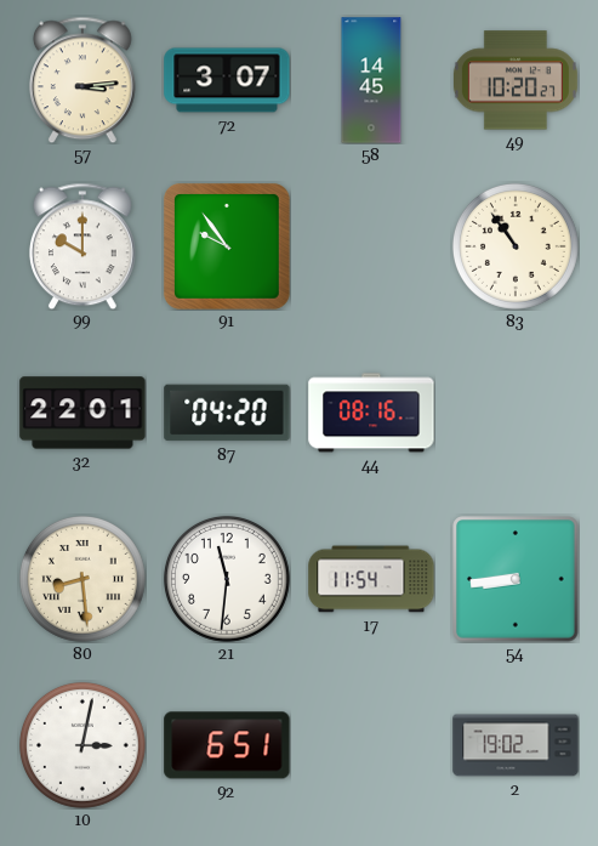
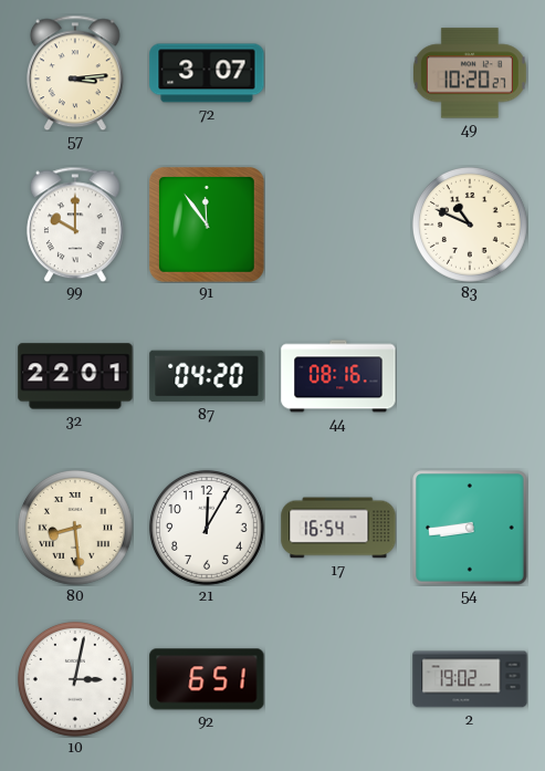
58: 14:45 -> none
91: 9:54 -> 11:54
83: 10:54 -> 10:49
21: 11:31 -> 12:05
17: 11:54 -> 16:54
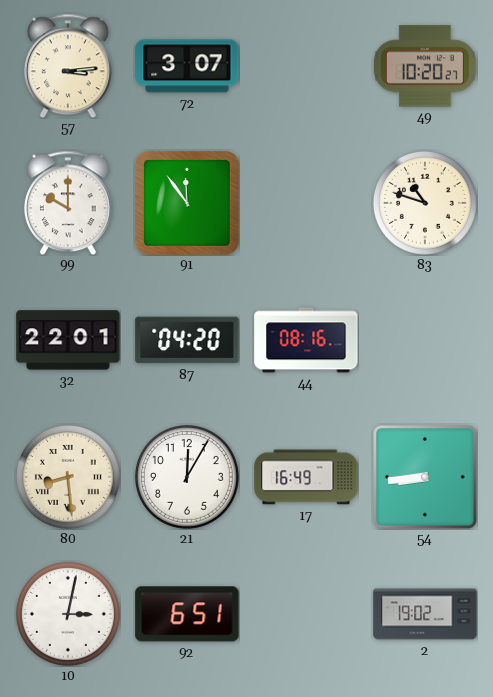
83: 10:49 -> 10:48
17: 16:54 -> 16:49
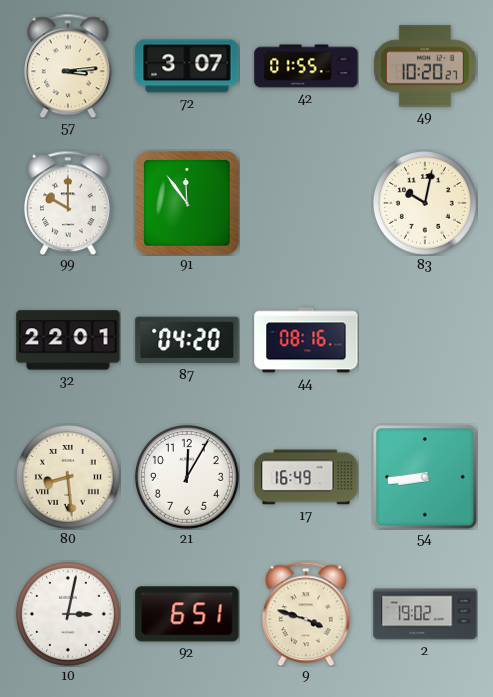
42: none -> 01:55
83: 10:48 -> 10:02
9: none -> 3:48
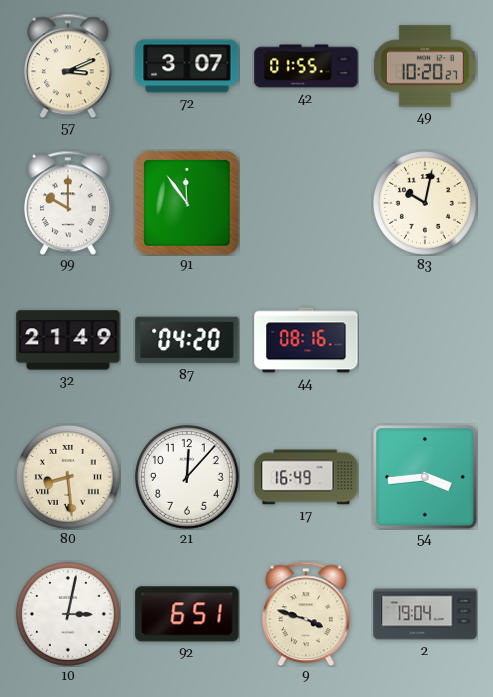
57: 3:14 -> 3:11
32: 22:01 -> 21:49
21: 12:05 -> 12:07
54: 8:44 -> 3:44
2: 19:02 -> 19:04
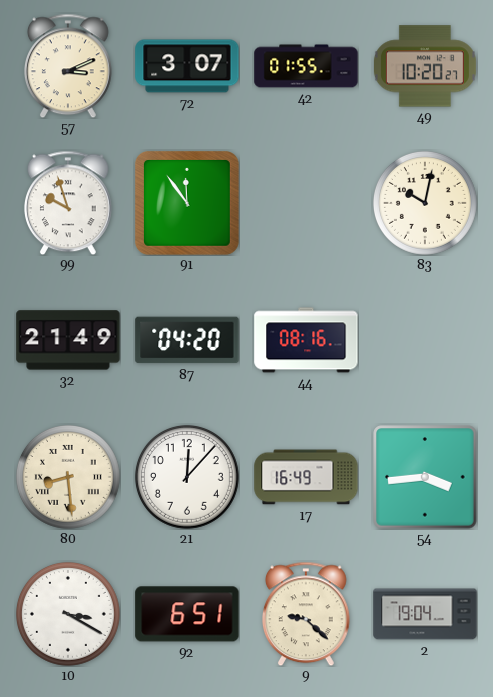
99: 10:00 -> 9:57
10: 3:02 -> 3:20
9: 3:48 -> 9:22
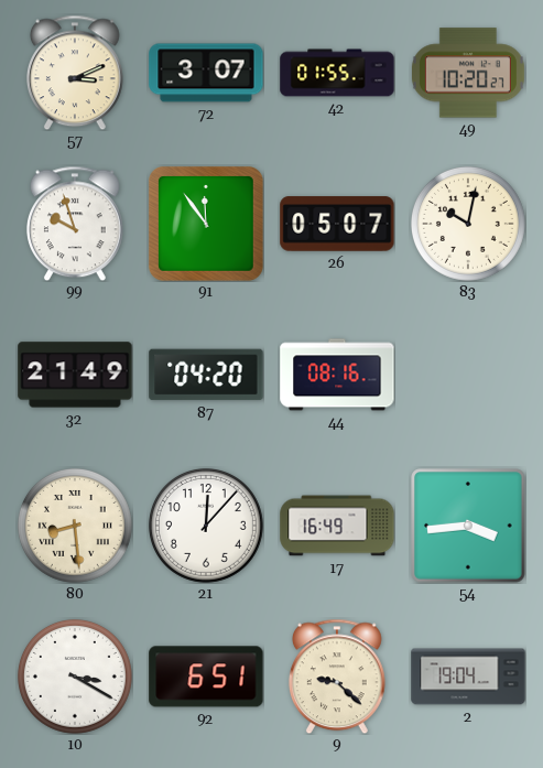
26: none -> 05:07
